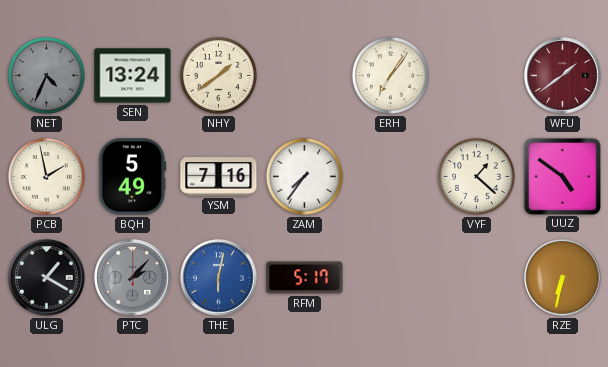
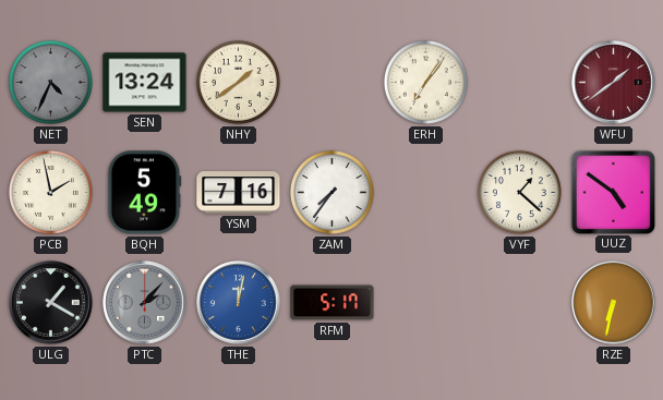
THE: 6:02 -> 12:02
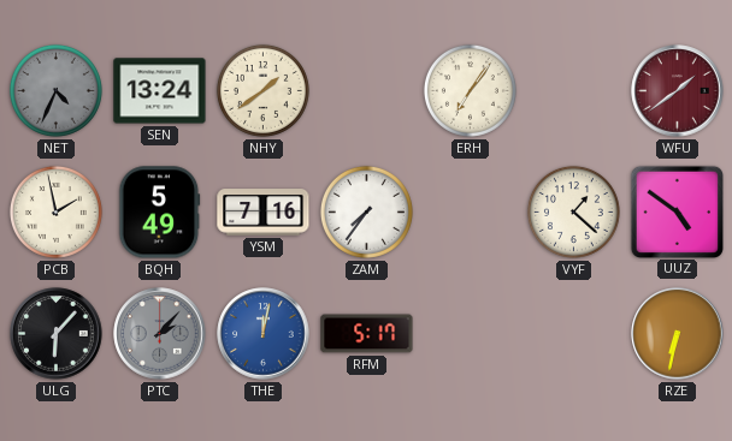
ULG: 1:20 -> 6:07
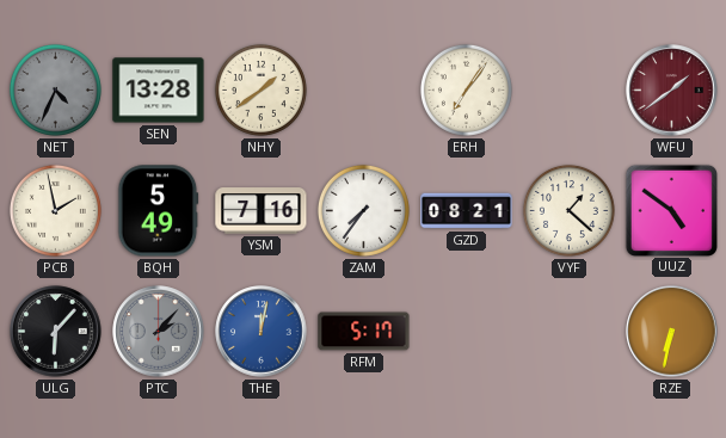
SEN: 13:24 -> 13:28
GZD: none -> 08:21
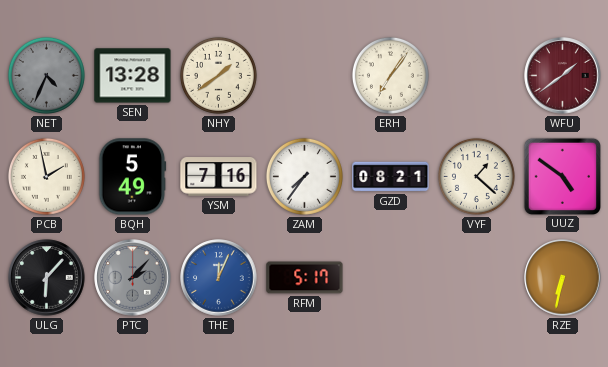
THE: 12:02 -> 12:04
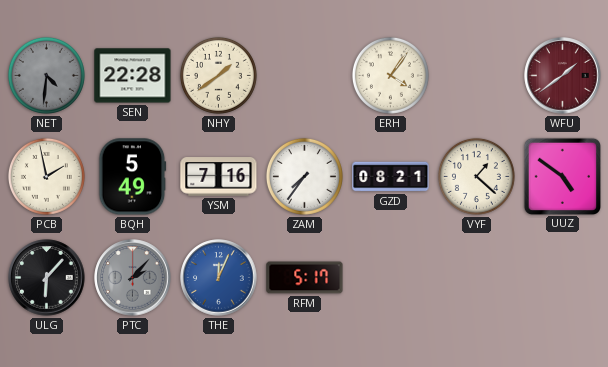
NET: 4:34 -> 4:31
SEN: 13:28 -> 22:28
ERH: 7:06 -> 4:06
RZE: 6:32 -> none
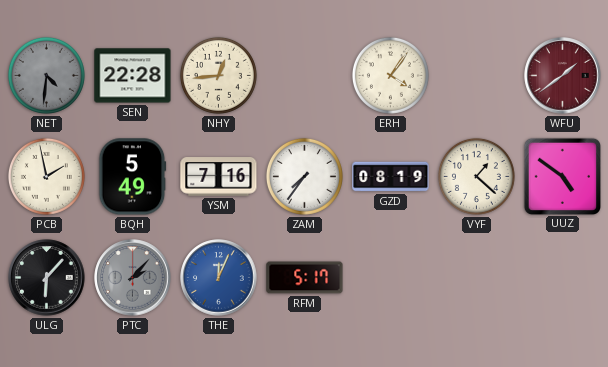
NHY: 1:39 -> 12:44
GZD: 08:21 -> 08:19
